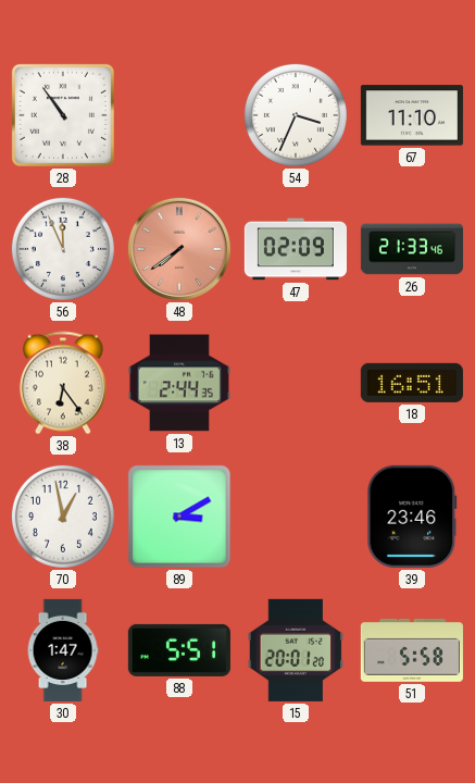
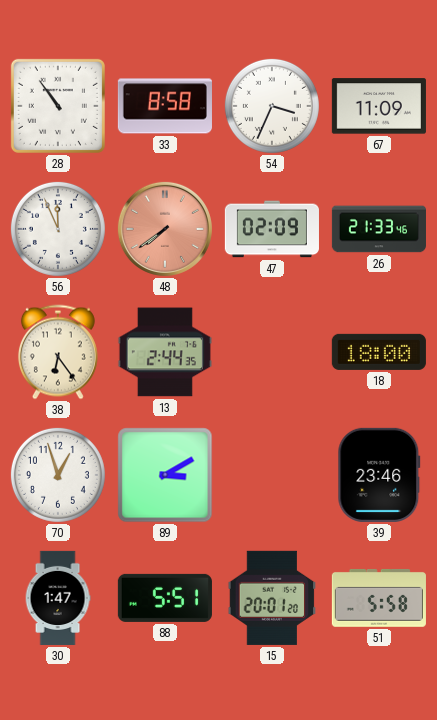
33: none -> 8:58
67: 11:10 -> 11:09
18: 16:51 -> 18:00
70: 12:58 -> 12:57
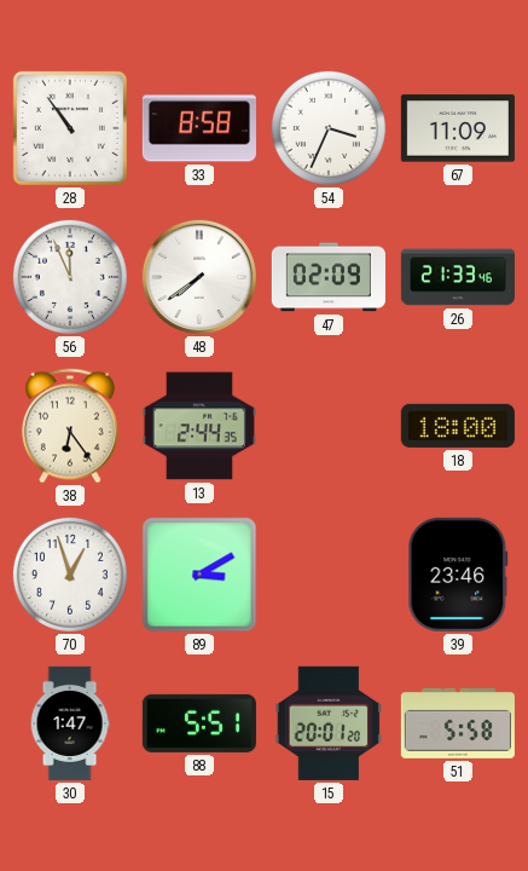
48 dial: salmon -> white
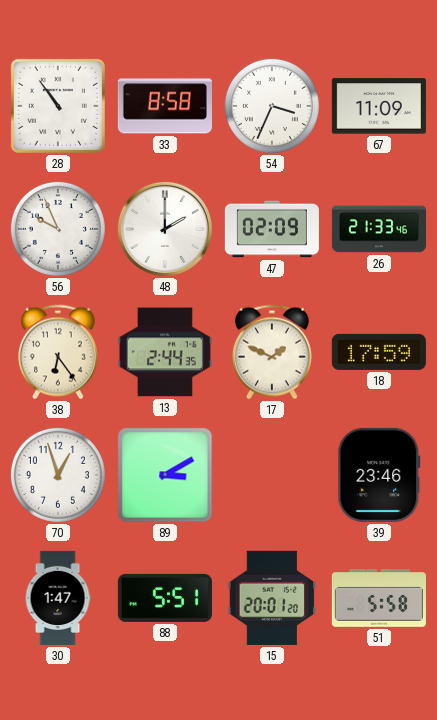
56: 11:56 -> 9:56
48: 7:39 -> 2:00
17: none -> 1:49
18: 18:00 -> 17:59
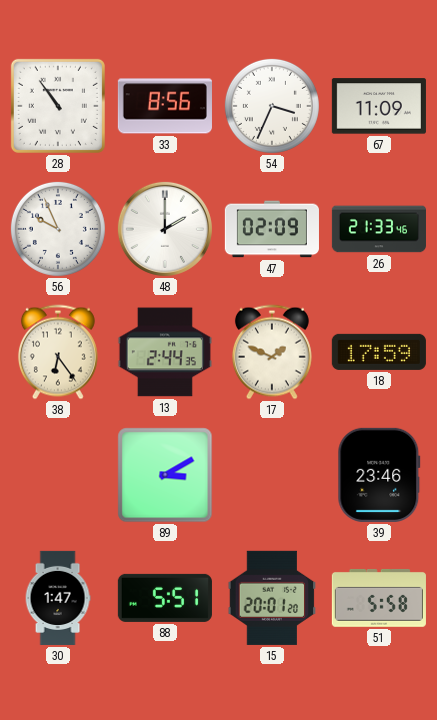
33: 8:58 -> 8:56
70: 12:57 -> none
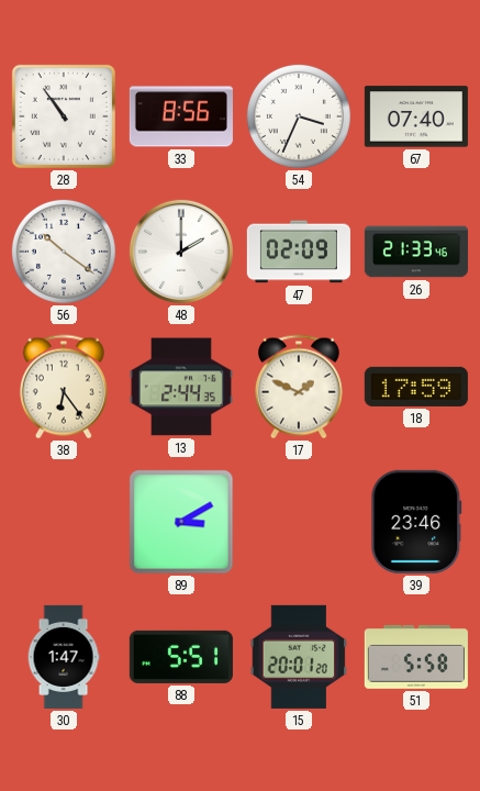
67: 11:09 -> 07:40
56: 9:56 -> 10:21
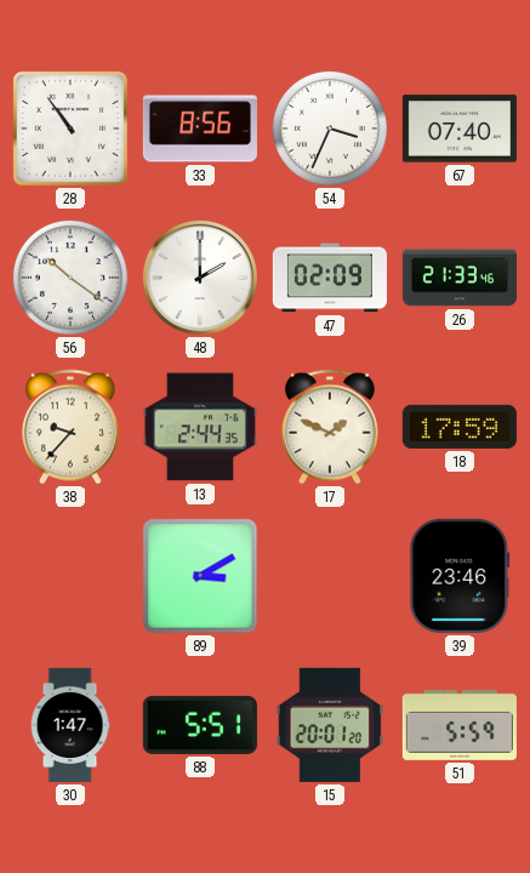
38: 6:24 -> 9:37
51: 5:58 -> 5:59
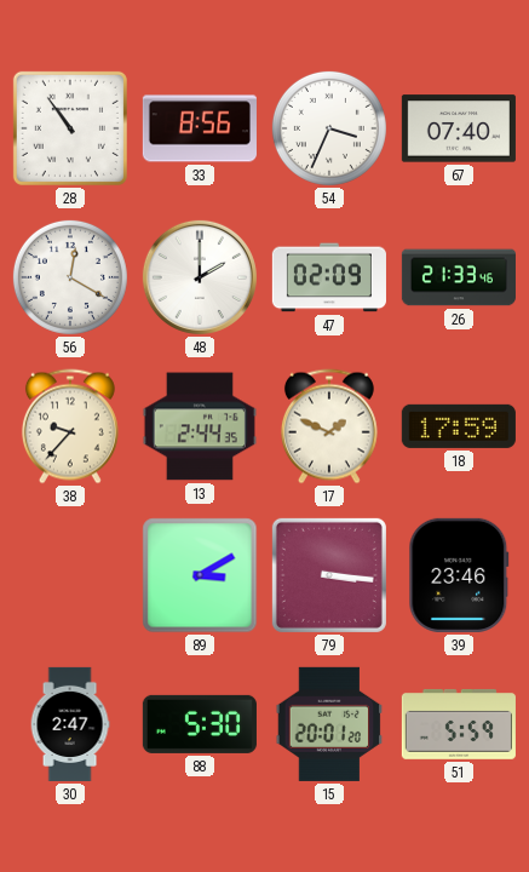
56: 10:21 -> 12:20
79: none -> 3:16
30: 1:47 -> 2:47
88: 5:51 -> 5:30
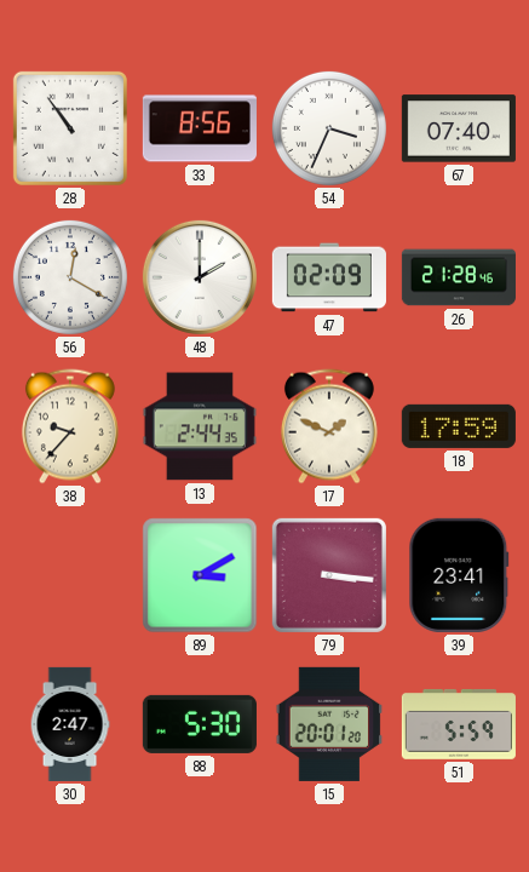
26: 21:33 -> 21:28
39: 23:46 -> 23:41
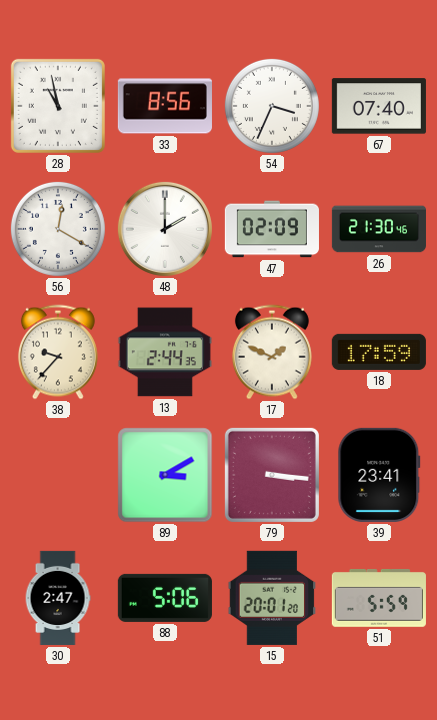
28: 10:54 -> 10:58
26: 21:28 -> 21:30
88: 5:30 -> 5:06
